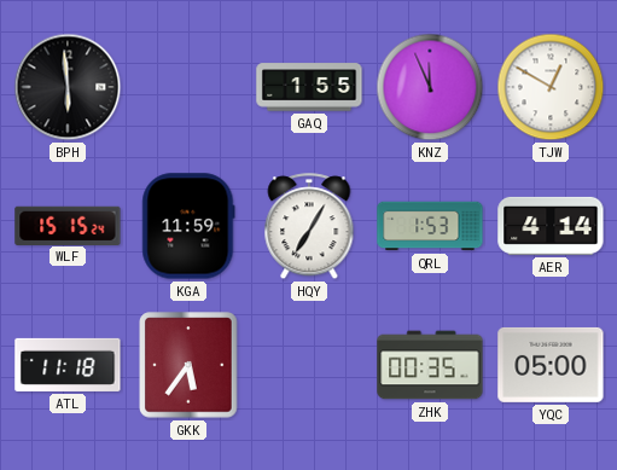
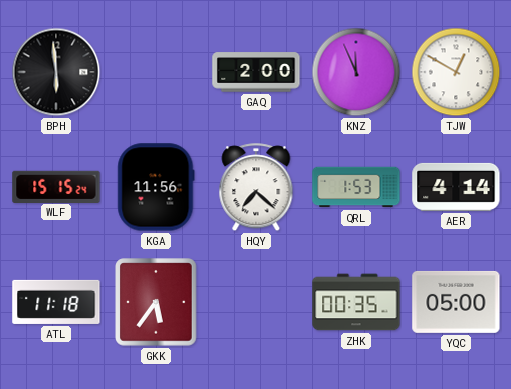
GAQ: 1:55 -> 2:00
KGA: 11:59 -> 11:56
HQY: 7:05 -> 7:22
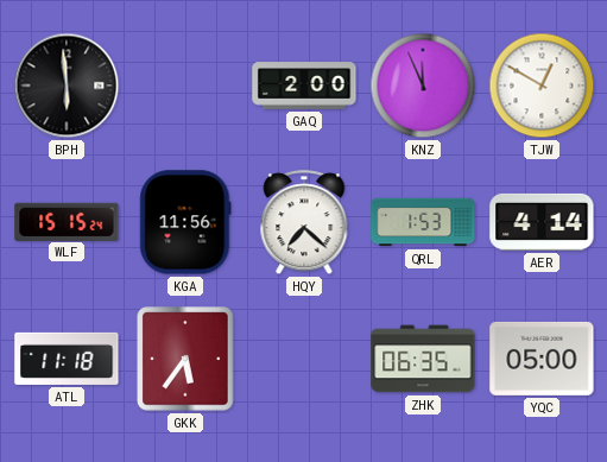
ZHK: 00:35 -> 06:35
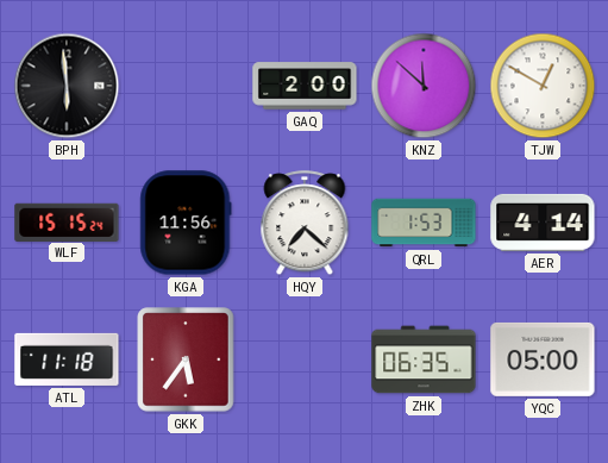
KNZ: 11:56 -> 11:52
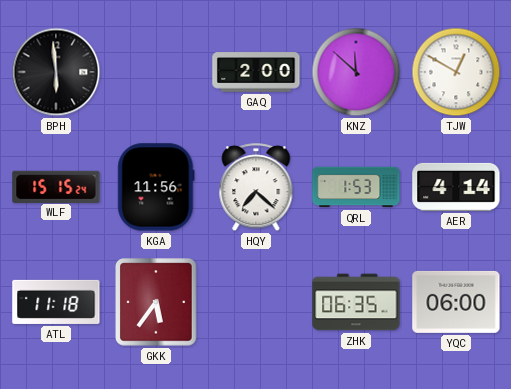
YQC: 05:00 -> 06:00
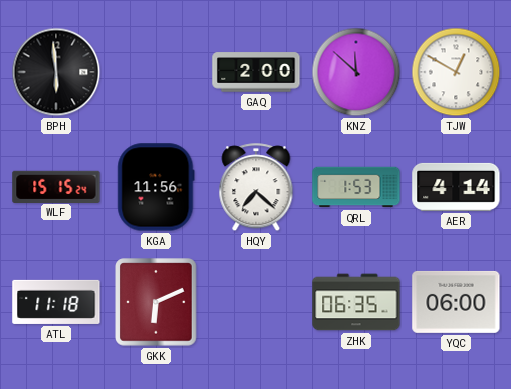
GKK: 5:36 -> 6:11
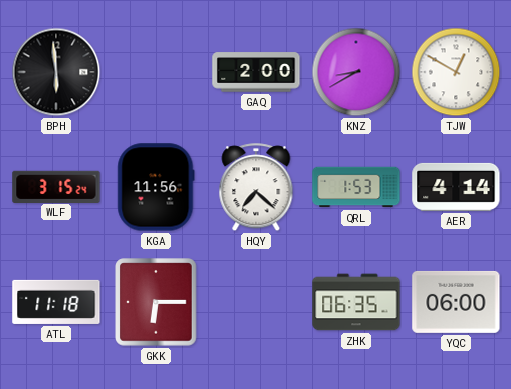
KNZ: 11:52 -> 8:40
WLF: 15:15 -> 3:15
GKK: 6:11 -> 6:15
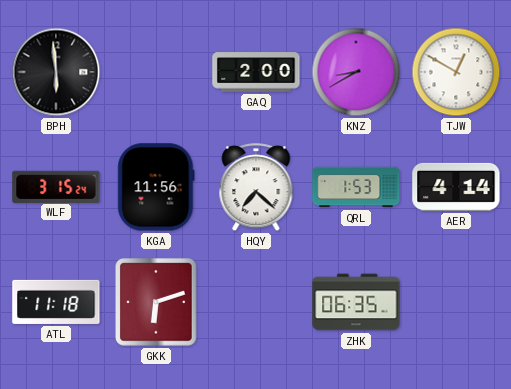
GKK: 6:15 -> 6:12
YQC: 06:00 -> none
